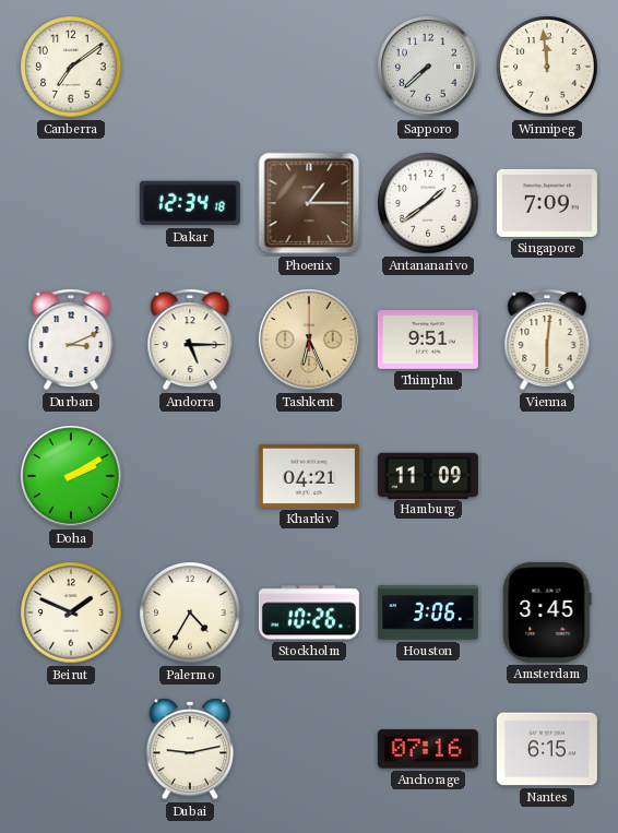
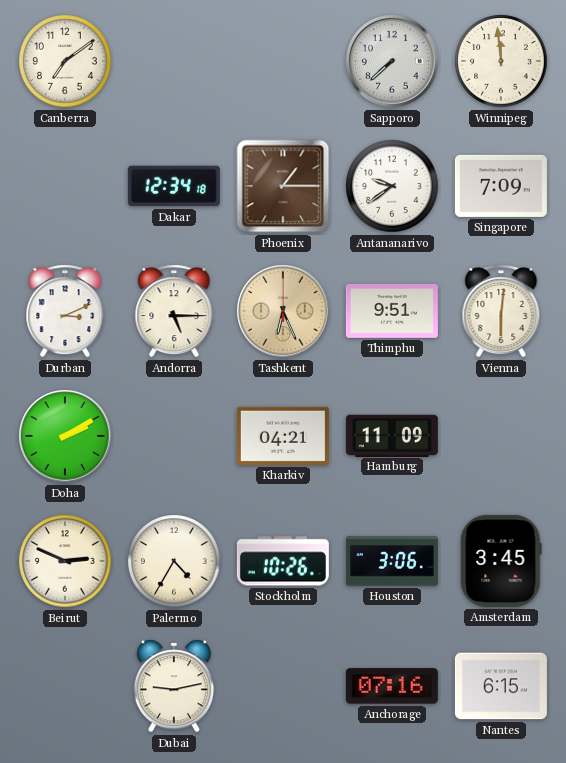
Antananarivo: 1:39 -> 9:39
Beirut: 1:49 -> 2:49
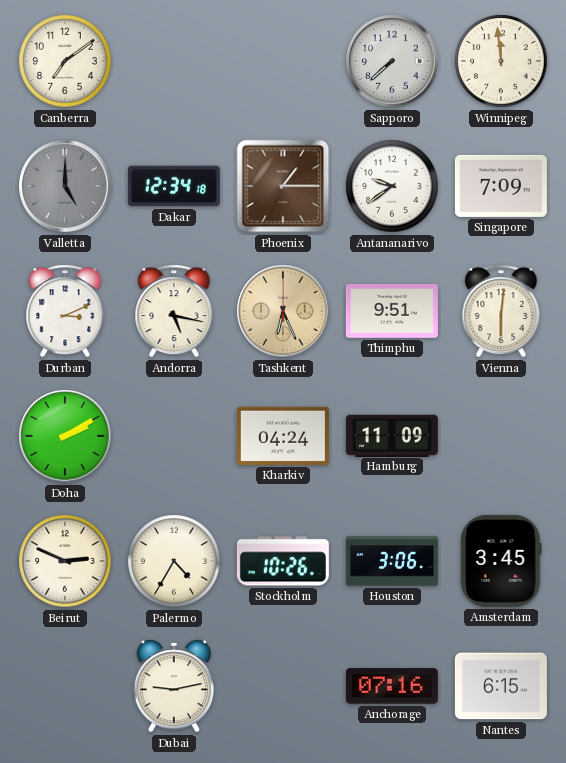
Valletta: none -> 5:00
Andorra: 5:15 -> 5:17
Kharkiv: 04:21 -> 04:24
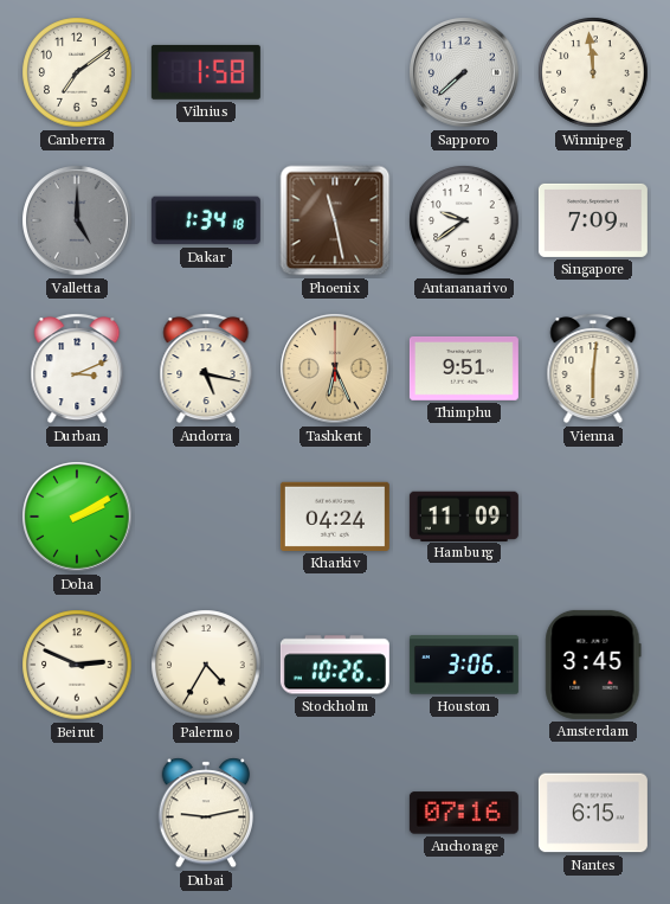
Vilnius: none -> 1:58
Dakar: 12:34 -> 1:34
Phoenix: 1:15 -> 11:28
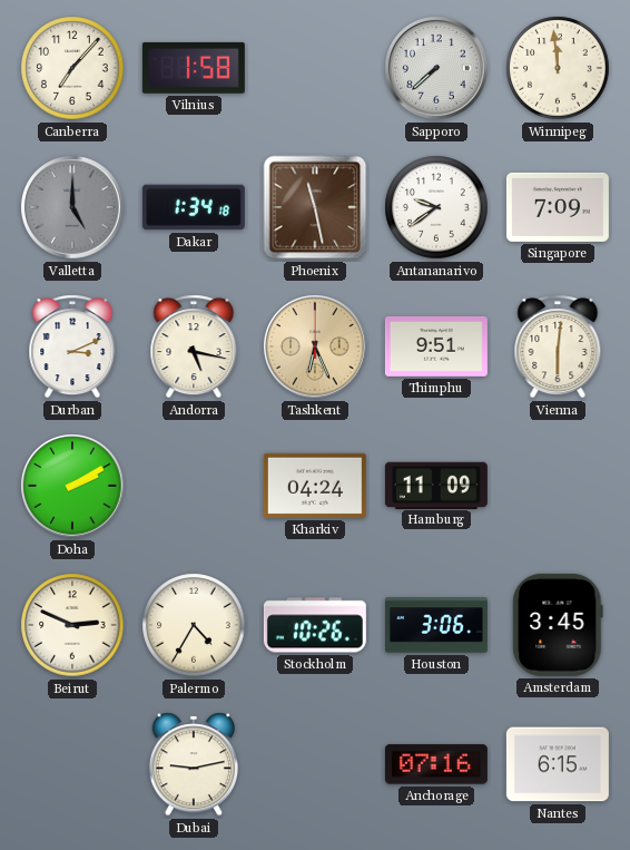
Canberra: 7:09 -> 7:07
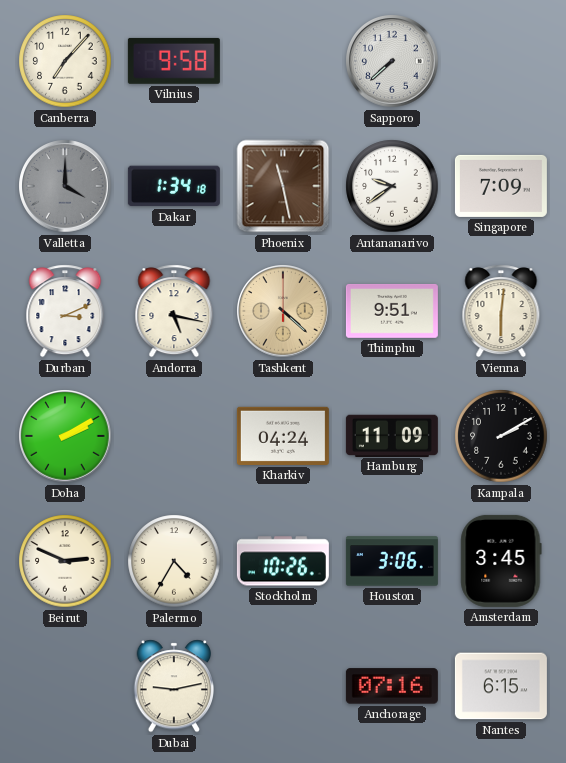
Vilnius: 1:58 -> 9:58
Winnipeg: 11:59 -> none
Valletta: 5:00 -> 4:00
Tashkent: 6:26 -> 4:22
Kampala: none -> 2:10
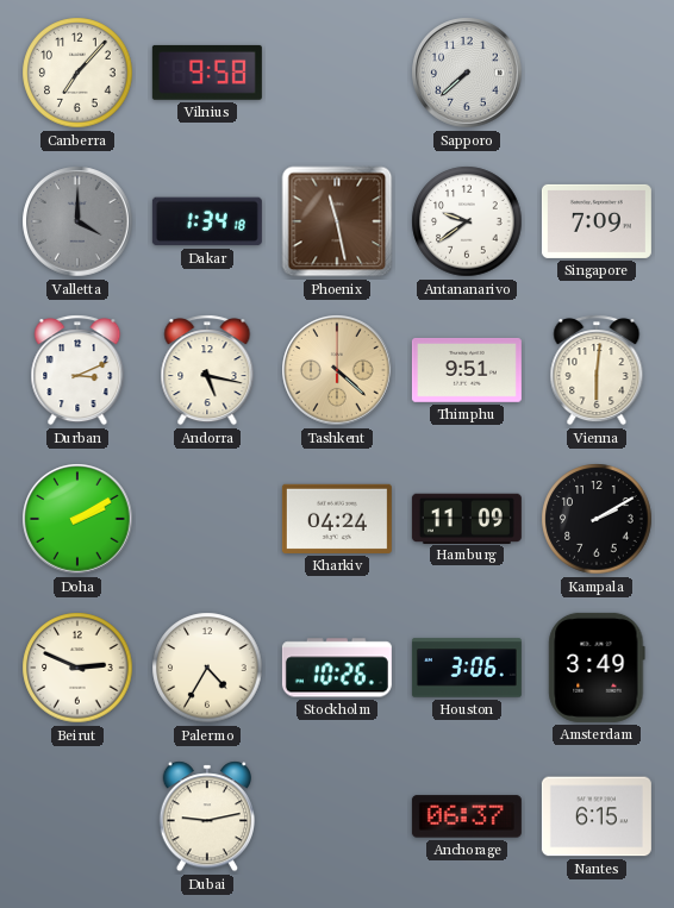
Amsterdam: 3:45 -> 3:49
Anchorage: 07:16 -> 06:37
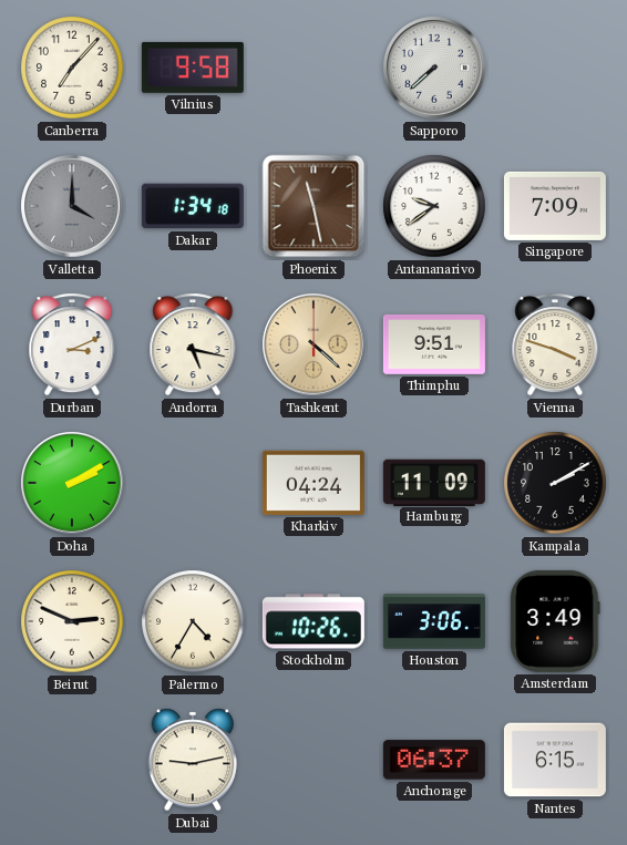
Vienna: 6:01 -> 3:48
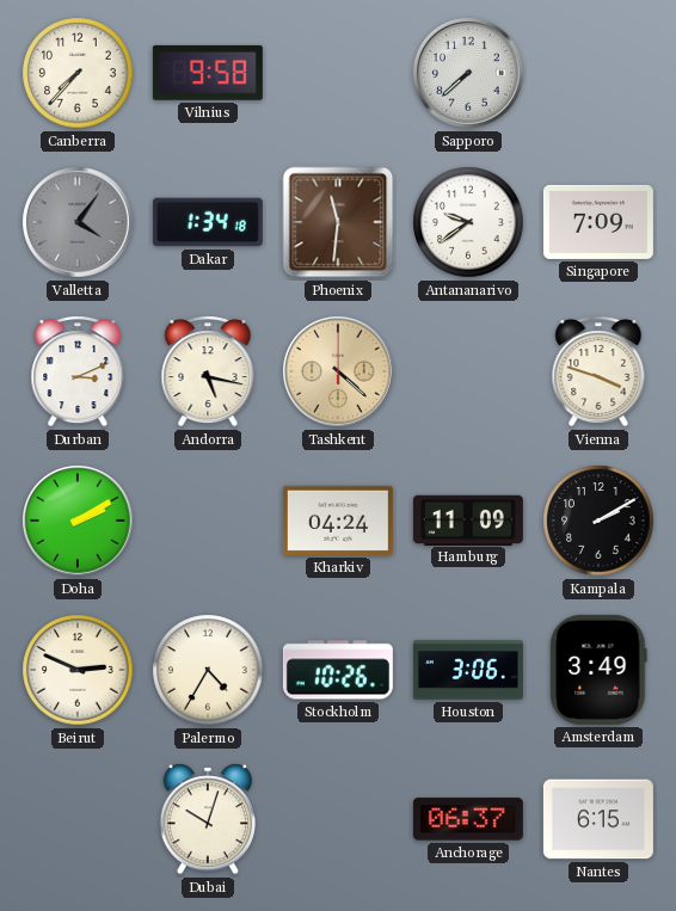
Canberra: 7:07 -> 7:37
Valletta: 4:00 -> 4:06
Phoenix: 11:28 -> 11:31
Thimphu: 9:51 -> none
Dubai: 9:13 -> 10:03
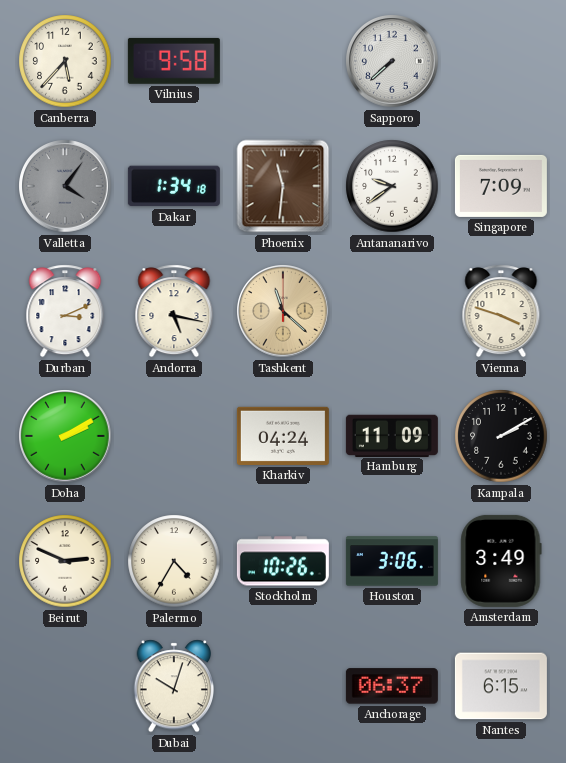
Canberra: 7:37 -> 5:37
Tashkent: 4:22 -> 11:22
